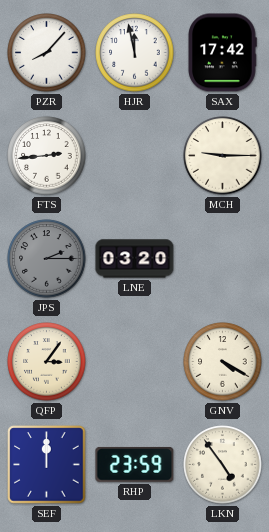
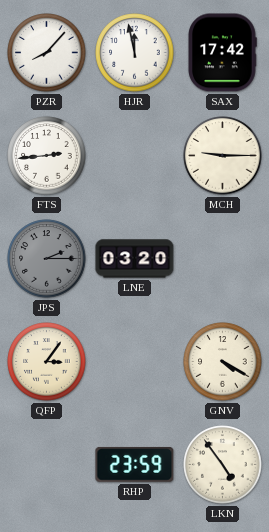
SEF: 12:00 -> none
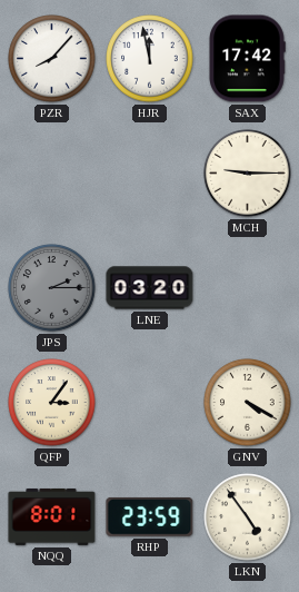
FTS: 2:44 -> none
NQQ: none -> 8:01
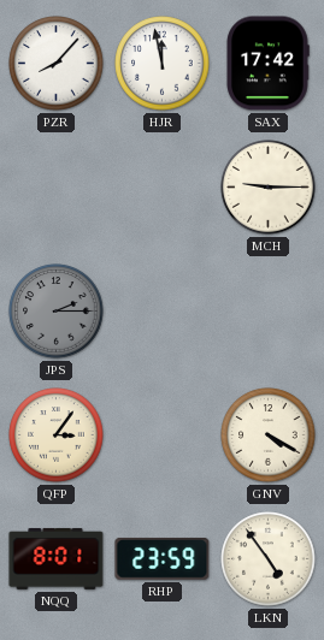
LNE: 03:20 -> none
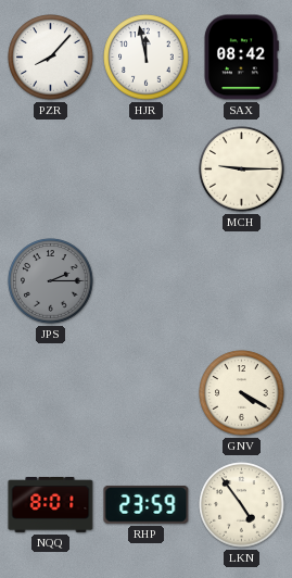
SAX: 17:42 -> 08:42
QFP: 3:06 -> none
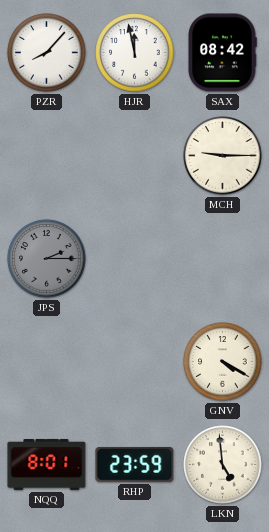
LKN: 4:54 -> 4:59
